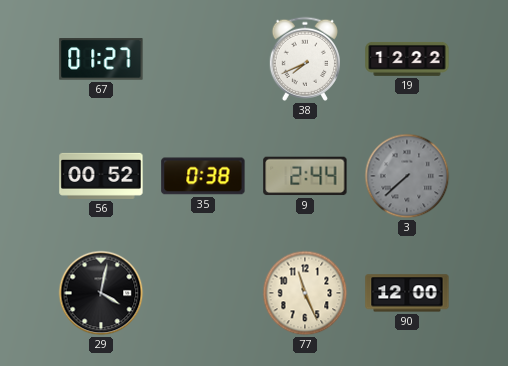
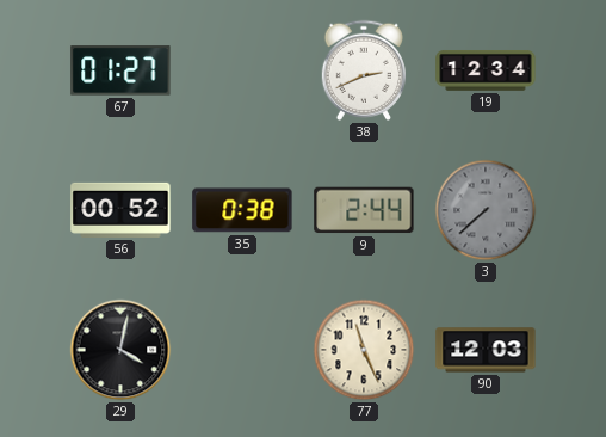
38: 7:41 -> 2:41
19: 12:22 -> 12:34
90: 12:00 -> 12:03
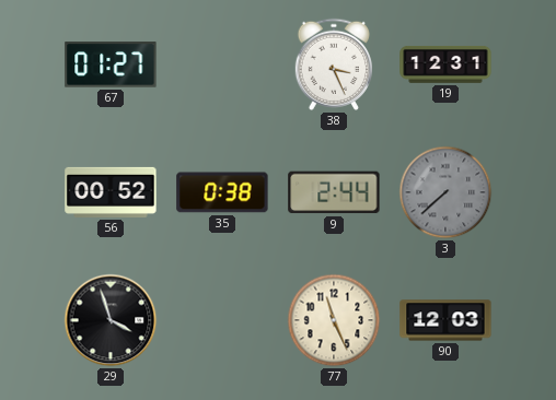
38: 2:41 -> 3:26
19: 12:34 -> 12:31
29: 4:02 -> 3:57
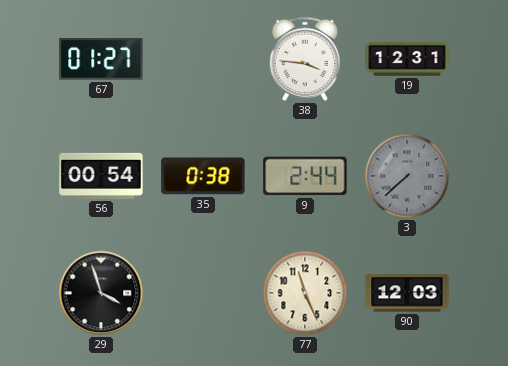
38: 3:26 -> 3:46
56: 00:52 -> 00:54
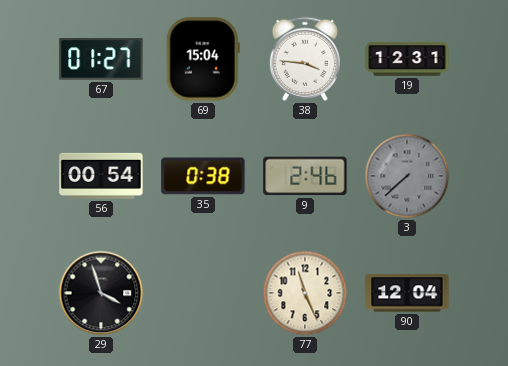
69: none -> 15:04
9: 2:44 -> 2:46
90: 12:03 -> 12:04
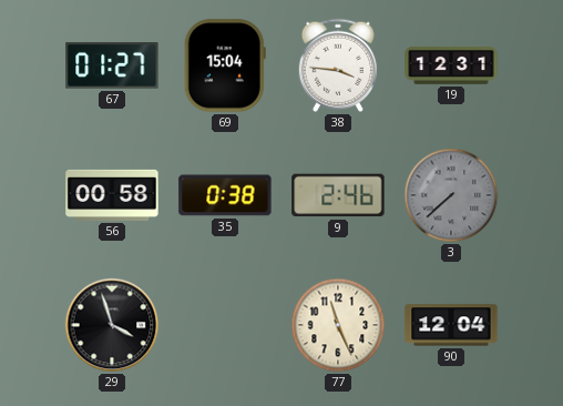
56: 00:54 -> 00:58
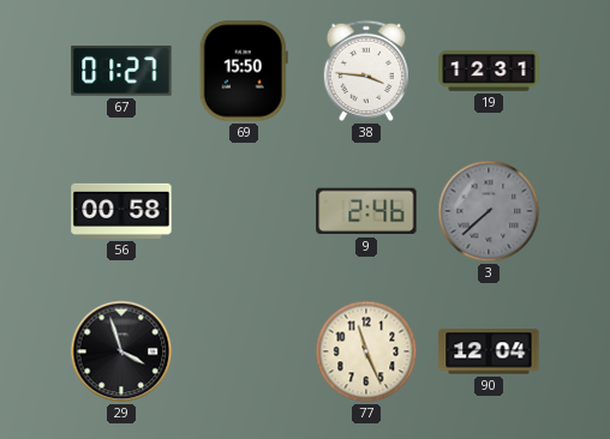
69: 15:04 -> 15:50
35: 0:38 -> none
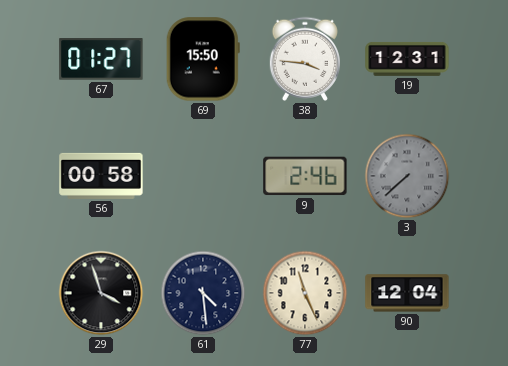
61: none -> 4:29
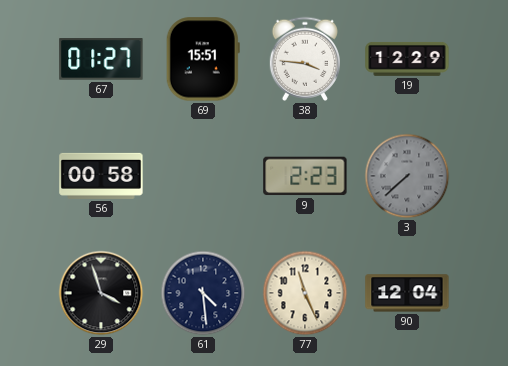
69: 15:50 -> 15:51
19: 12:31 -> 12:29
9: 2:46 -> 2:23
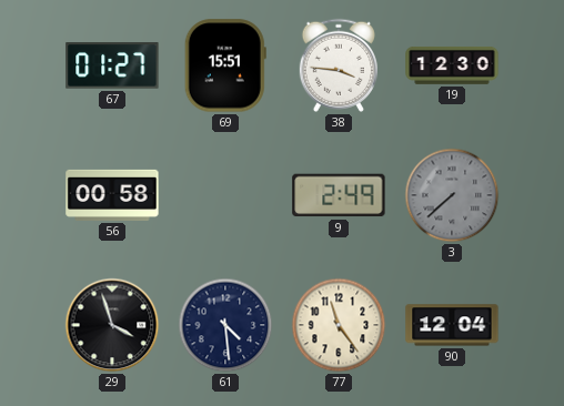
19: 12:29 -> 12:30
9: 2:23 -> 2:49
77: 11:26 -> 11:24
